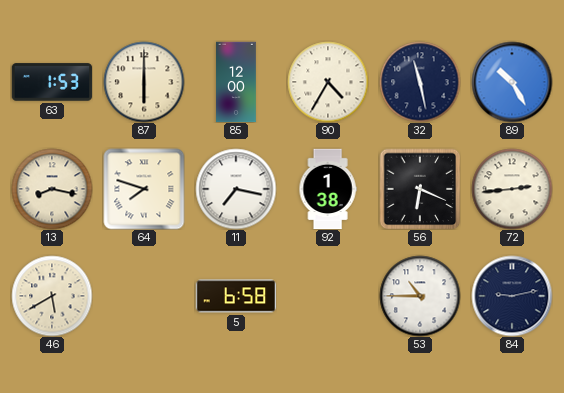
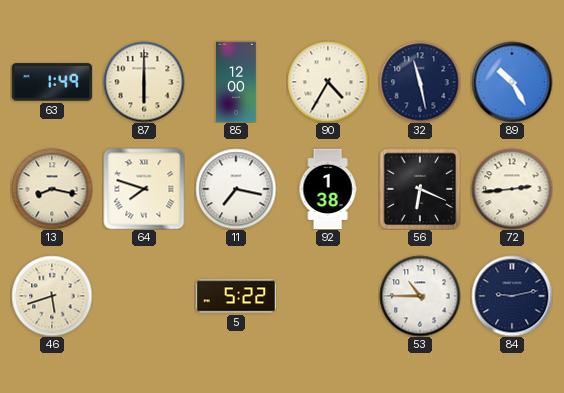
63: 1:53 -> 1:49
46: 5:40 -> 5:42
5: 6:58 -> 5:22
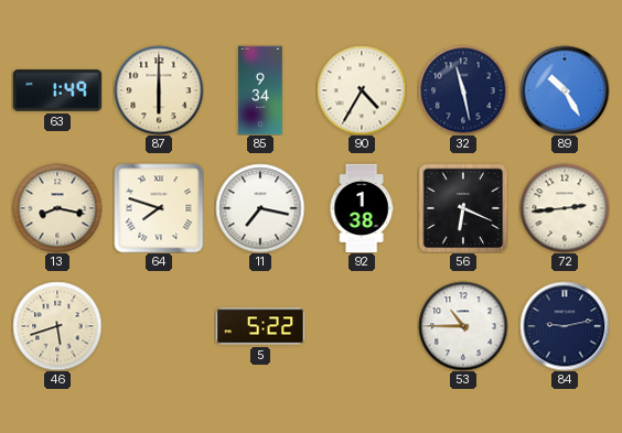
85: 12:00 -> 9:34
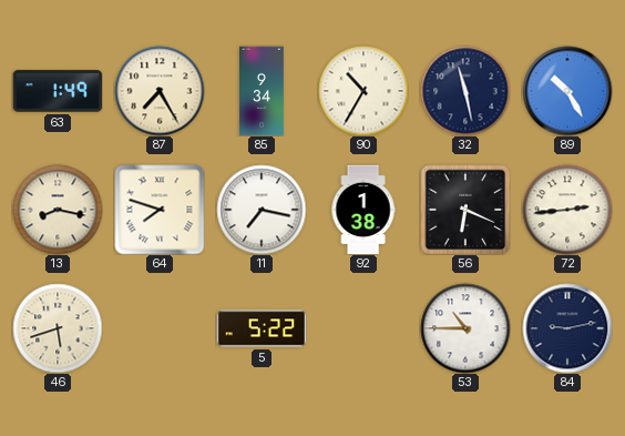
87: 6:00 -> 7:25
90: 4:35 -> 10:35
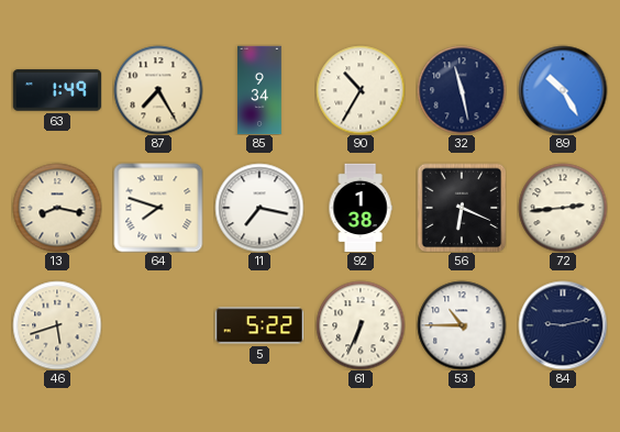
61: none -> 6:34
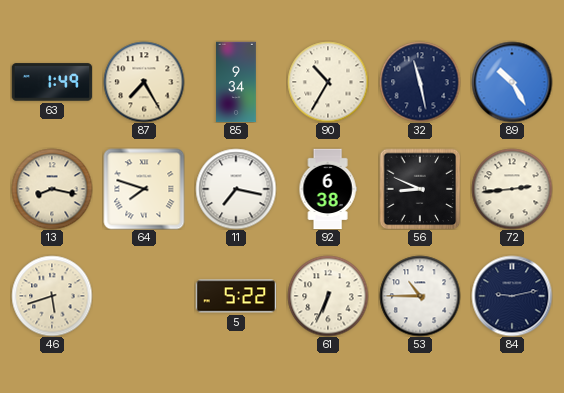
92: 1:38 -> 6:38
56: 6:19 -> 8:49
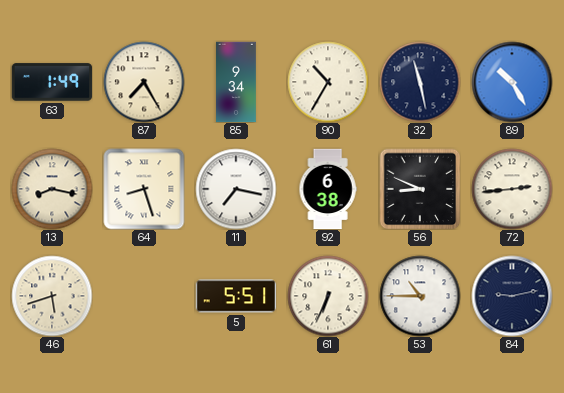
64: 7:48 -> 8:27
5: 5:22 -> 5:51
